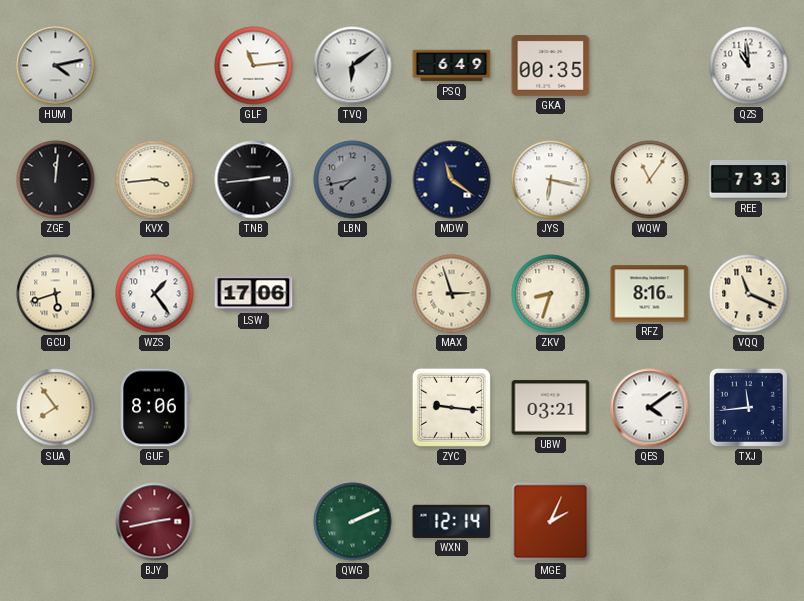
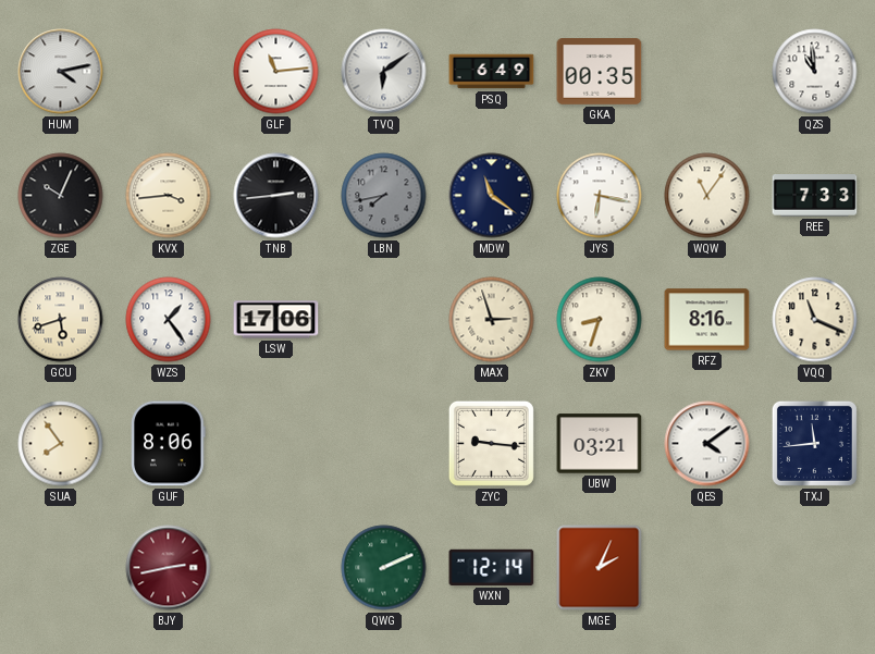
ZGE: 12:01 -> 10:04
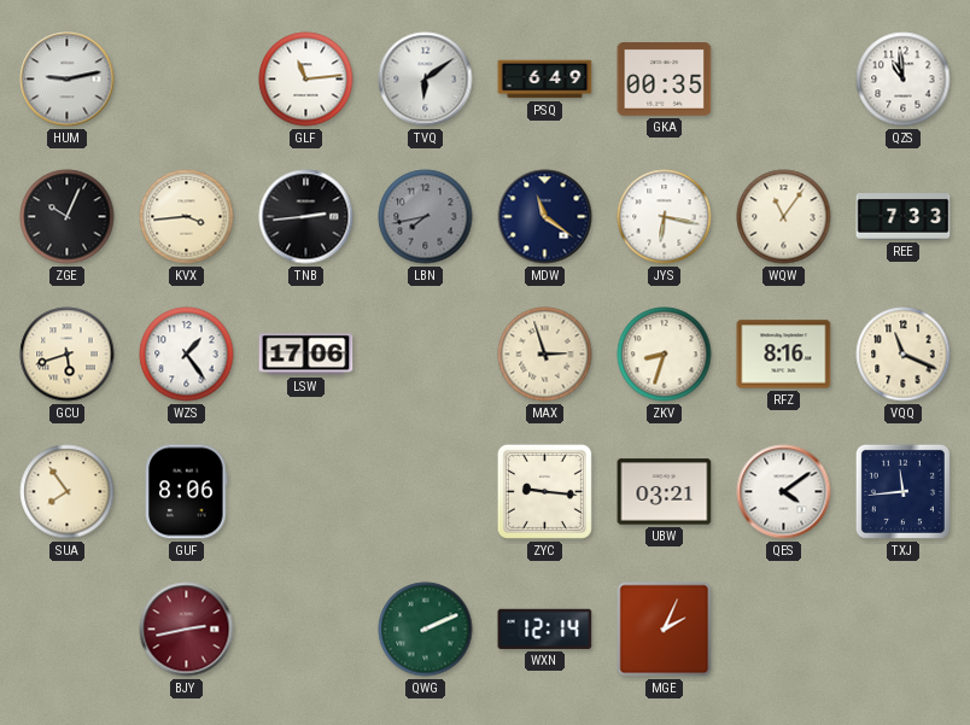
HUM: 4:13 -> 9:13
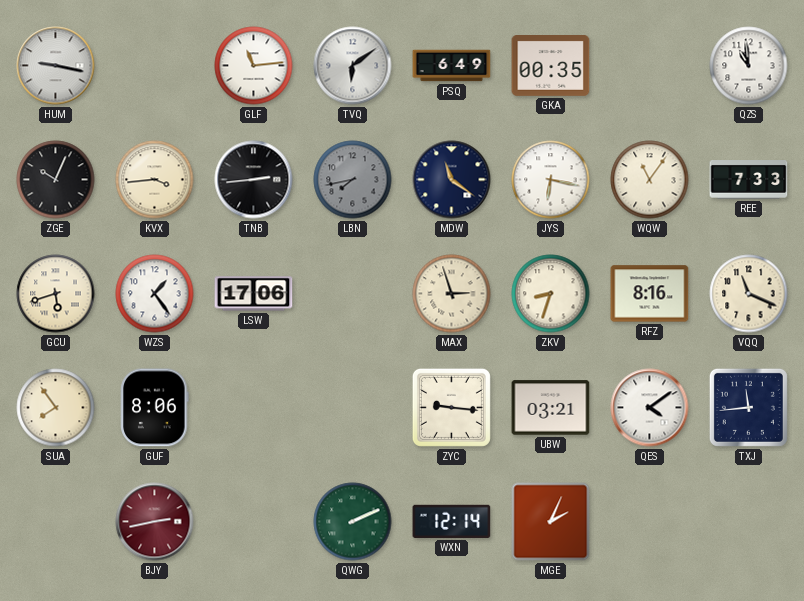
HUM: 9:13 -> 9:17
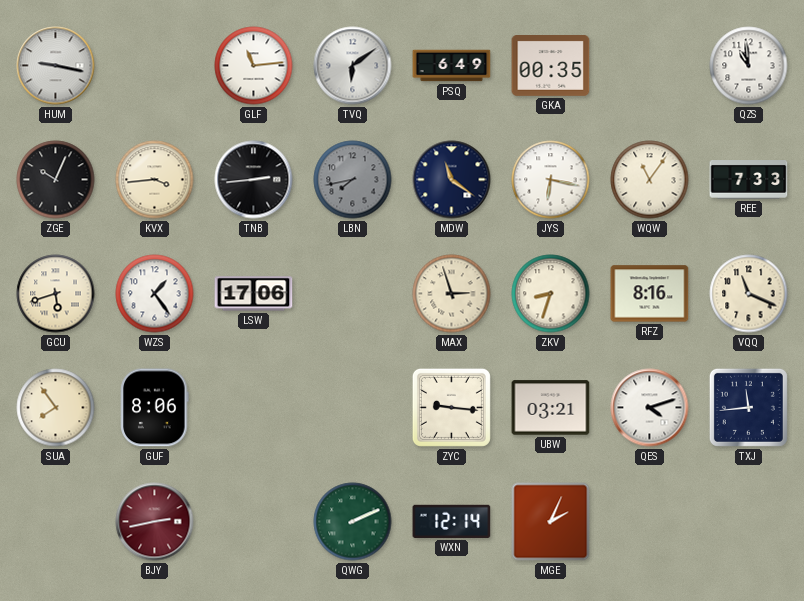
QES: 4:09 -> 4:12
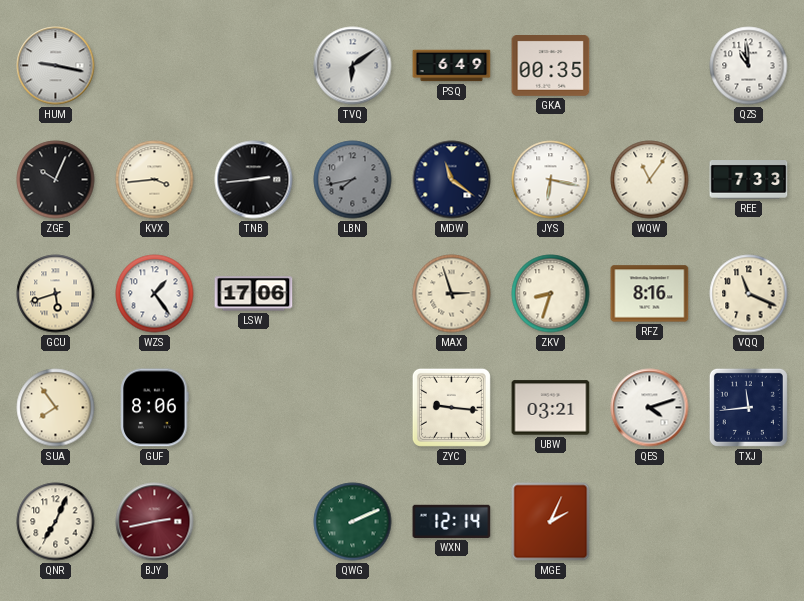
GLF: 11:14 -> none
QNR: none -> 7:04
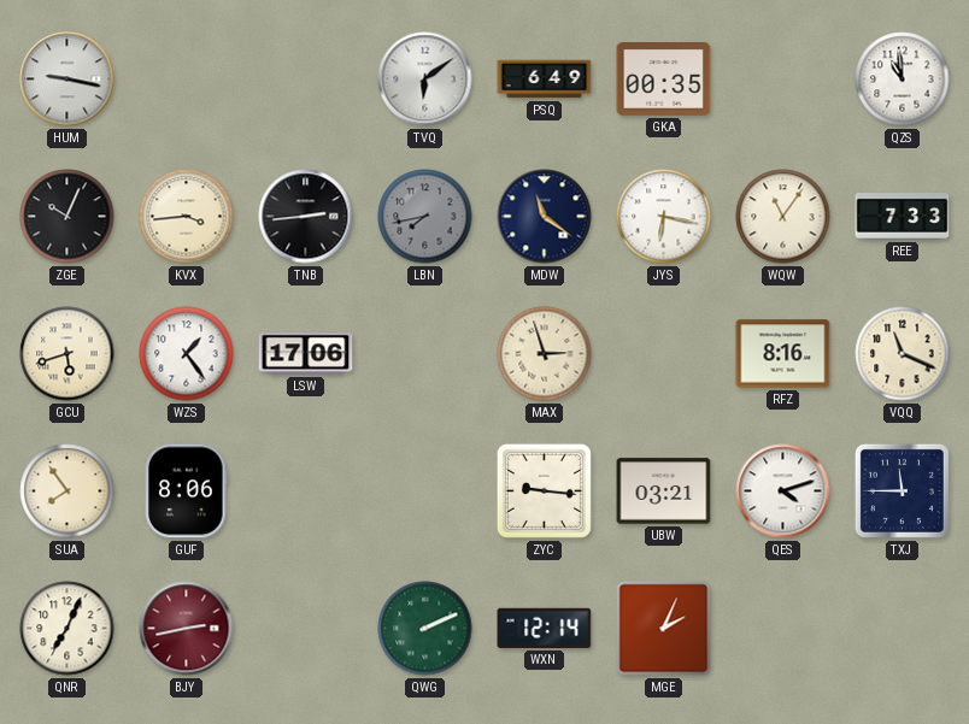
ZKV: 8:33 -> none
TXJ: 11:44 -> 11:45
